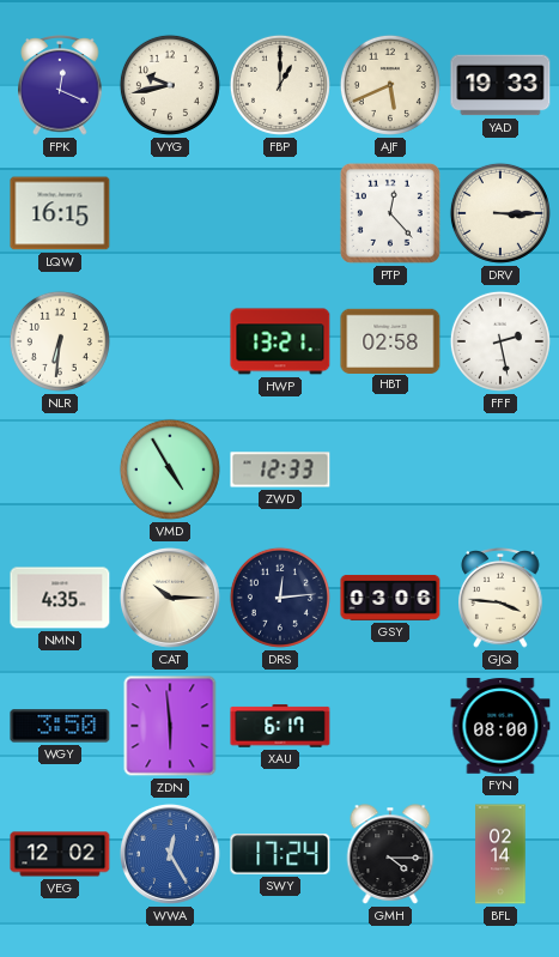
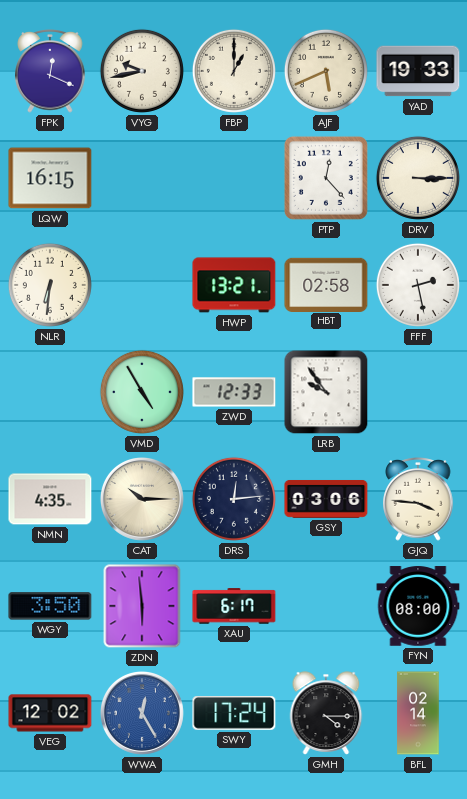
LRB: none -> 9:54
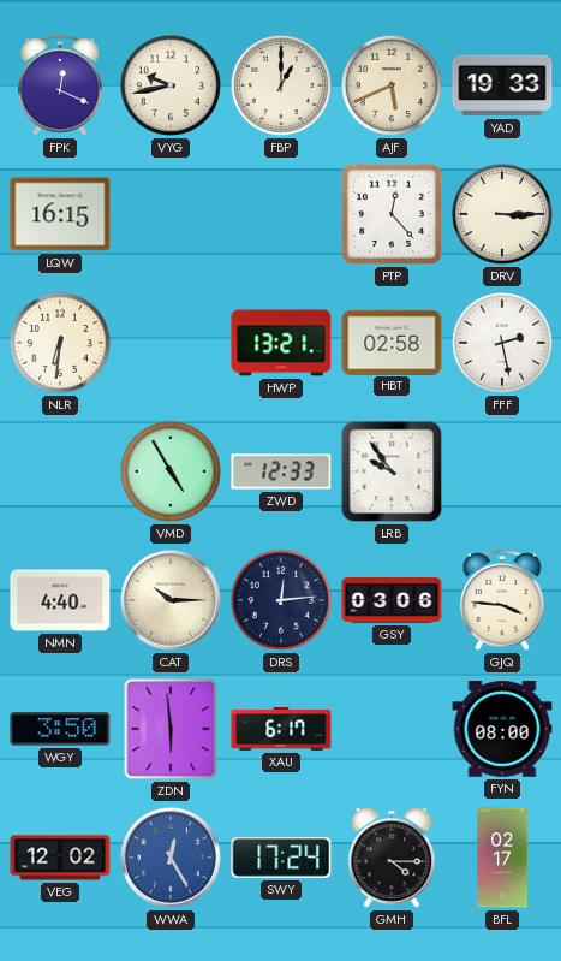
NMN: 4:35 -> 4:40
BFL: 02:14 -> 02:17
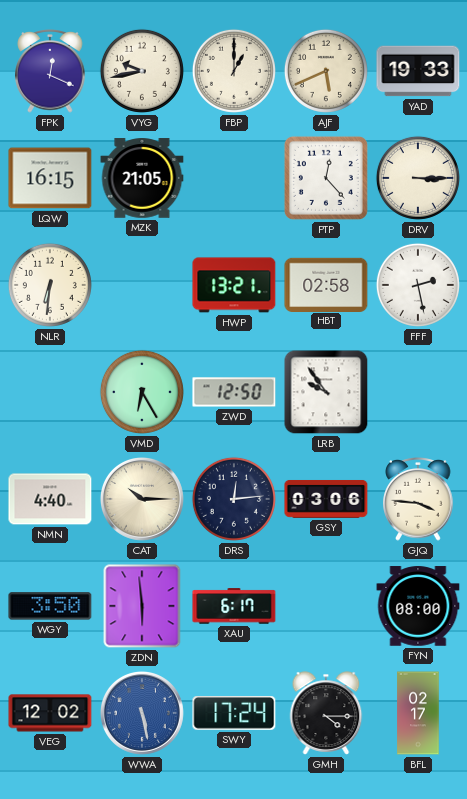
MZK: none -> 21:05
VMD: 4:55 -> 6:25
ZWD: 12:33 -> 12:50
WWA: 12:25 -> 5:28
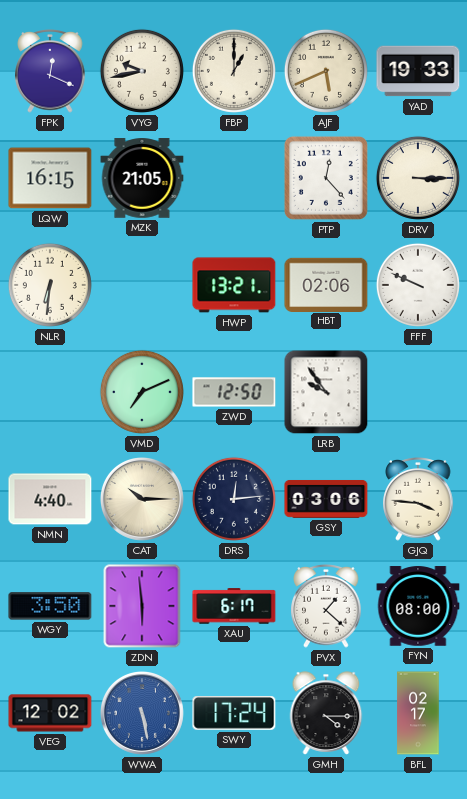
HBT: 02:58 -> 02:06
FFF: 2:28 -> 9:49
VMD: 6:25 -> 7:11
PVX: none -> 1:22
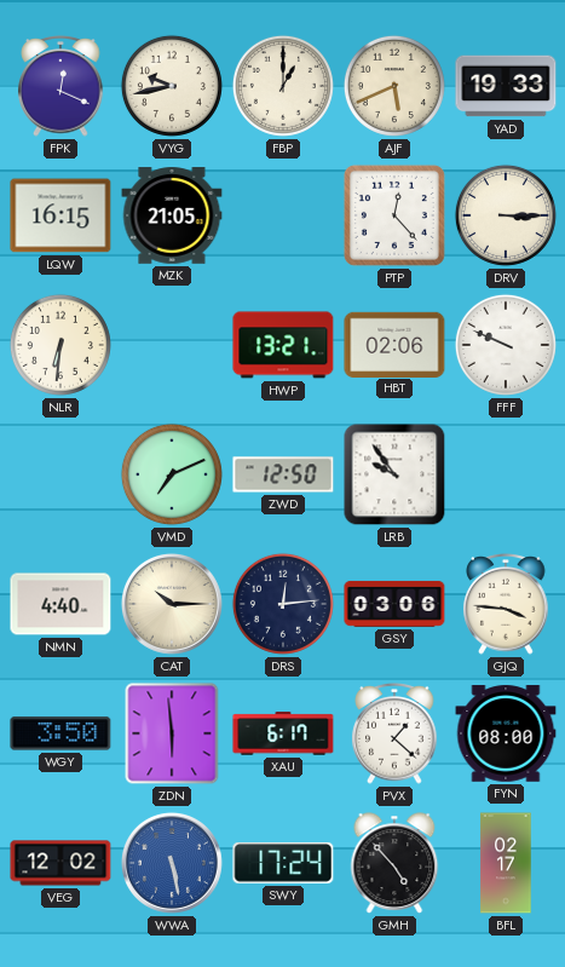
GMH: 4:15 -> 4:53
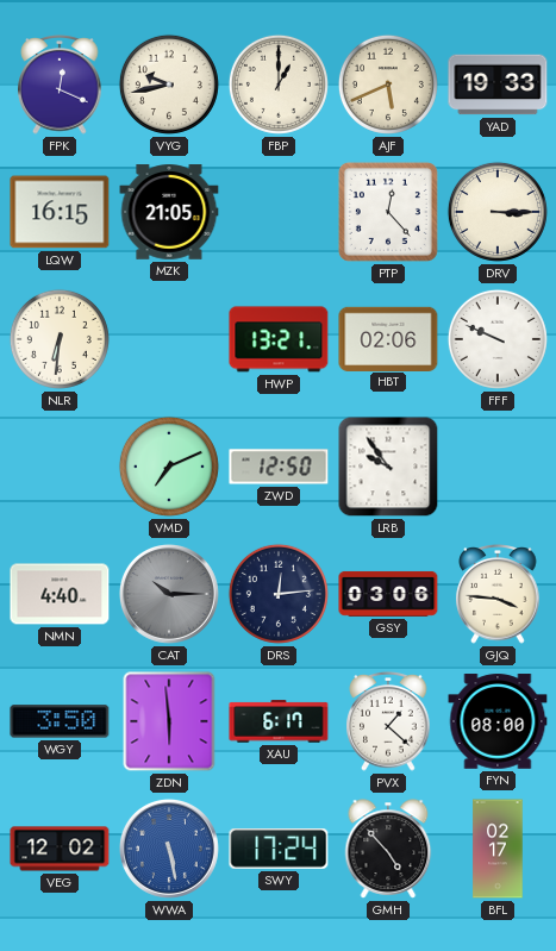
CAT dial: cream -> grey
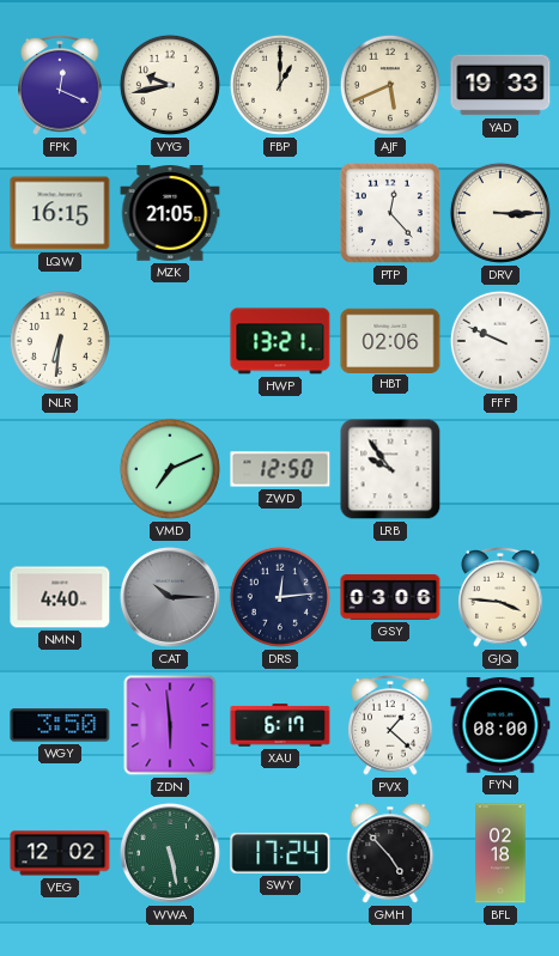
WWA dial: blue -> green
BFL: 02:17 -> 02:18
